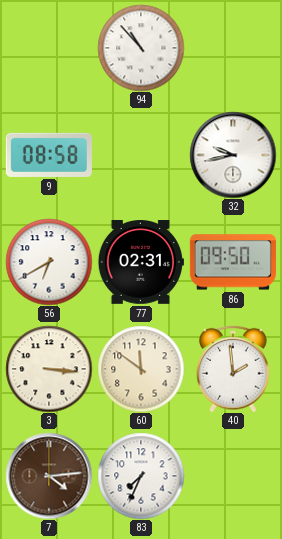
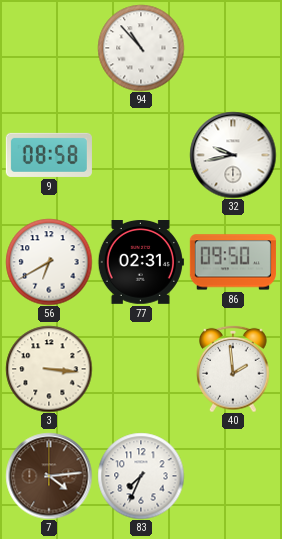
60: 11:51 -> none
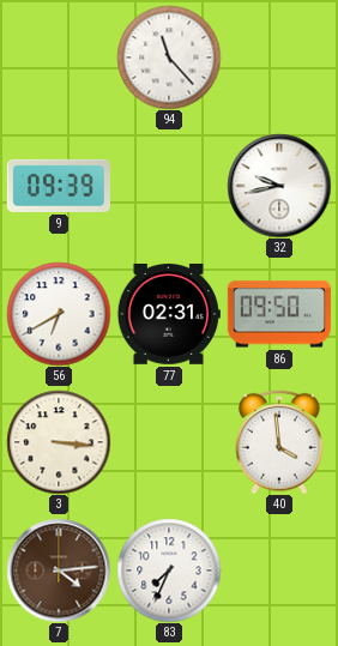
94: 10:53 -> 11:23
9: 08:58 -> 09:39
40: 1:59 -> 3:59
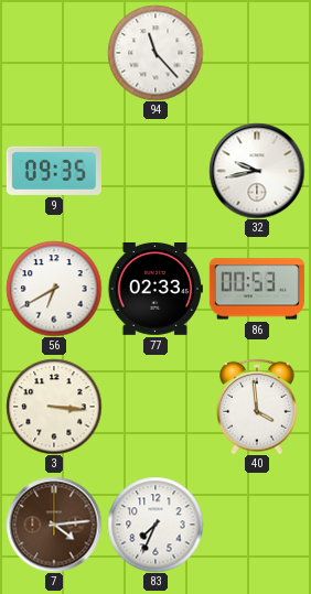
9: 09:39 -> 09:35
77: 02:31 -> 02:33
86: 09:50 -> 00:53
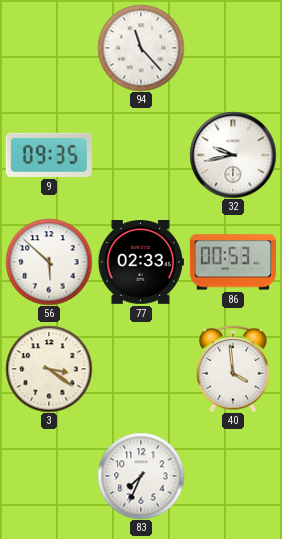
56: 6:40 -> 5:52
3: 3:16 -> 3:21
7: 4:14 -> none
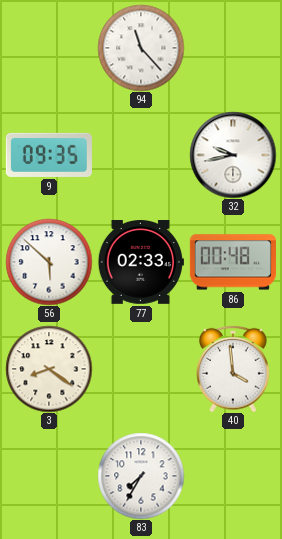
86: 00:53 -> 00:48
3: 3:21 -> 8:21
83: 7:34 -> 7:35
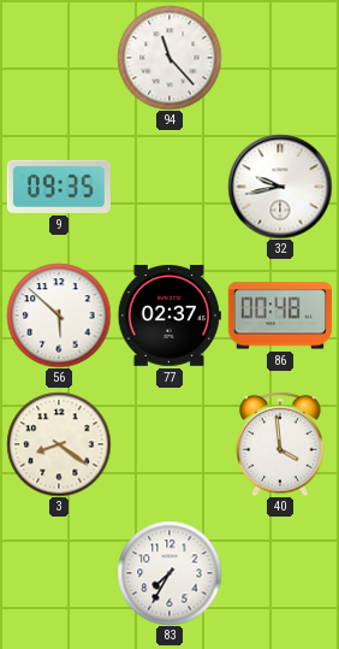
77: 02:33 -> 02:37
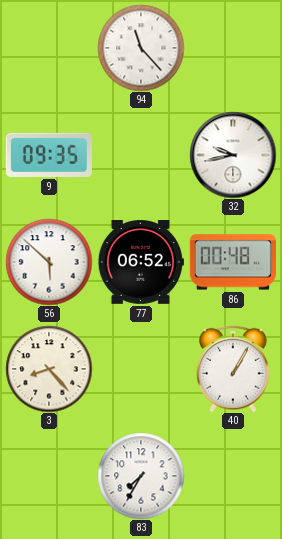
77: 02:37 -> 06:52
3: 8:21 -> 8:23
40: 3:59 -> 1:05
